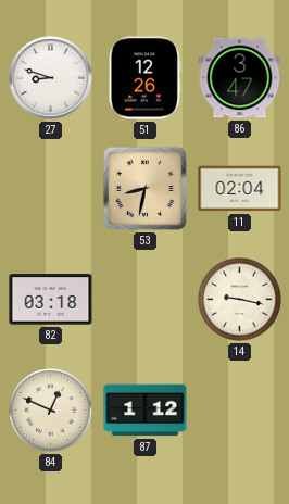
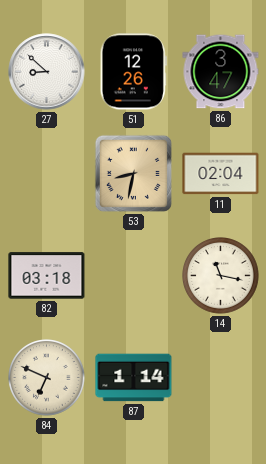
27: 8:48 -> 8:52
14: 9:17 -> 11:17
84: 12:49 -> 6:49
87: 1:12 -> 1:14
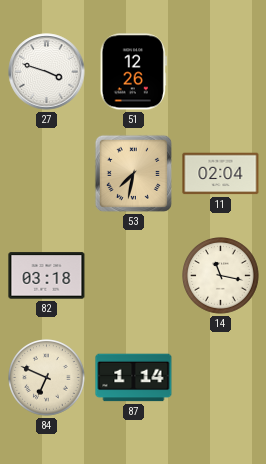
27: 8:52 -> 3:48
86: 3:47 -> none
53: 8:32 -> 7:32
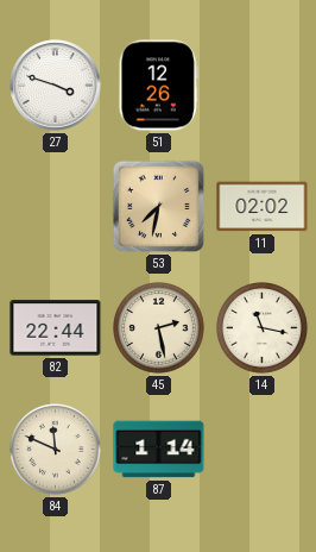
11: 02:04 -> 02:02
82: 03:18 -> 22:44
45: none -> 2:28
84: 6:49 -> 11:49
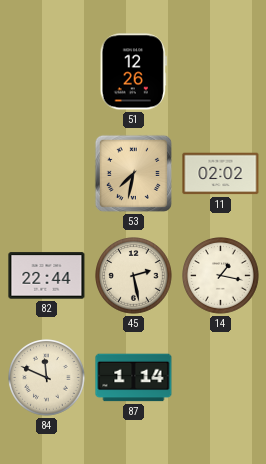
27: 3:48 -> none
14: 11:17 -> 1:17
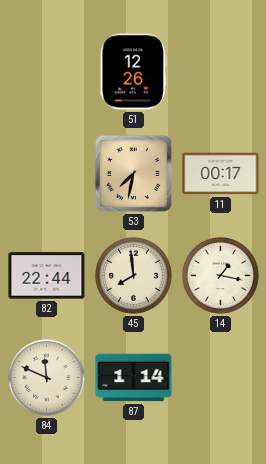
11: 02:02 -> 00:17
45: 2:28 -> 7:59
